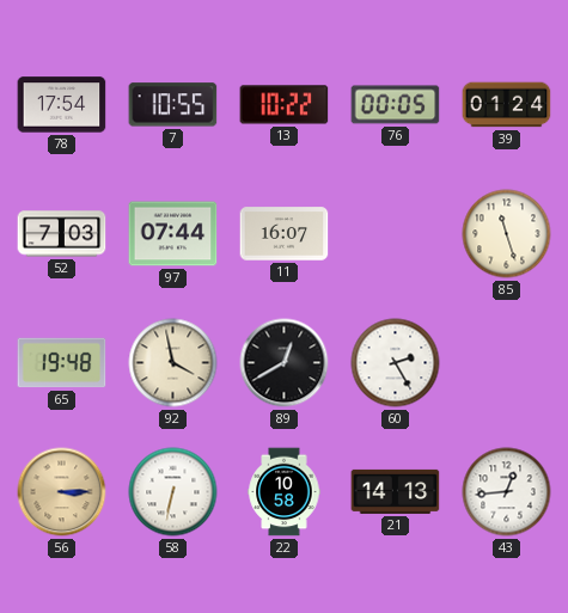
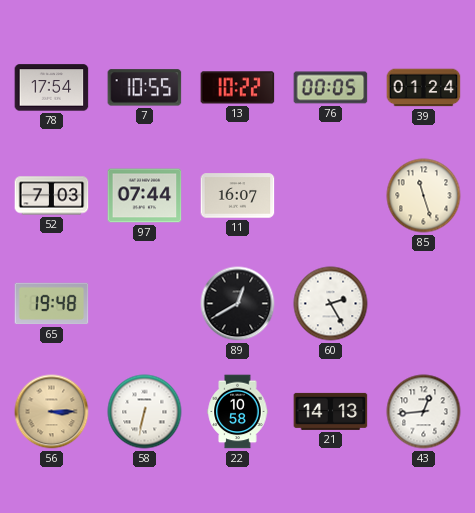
92: 3:58 -> none
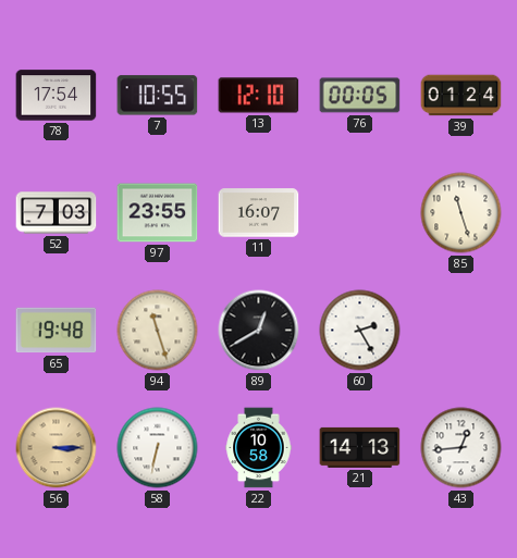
13: 10:22 -> 12:10
97: 07:44 -> 23:55
94: none -> 11:27
